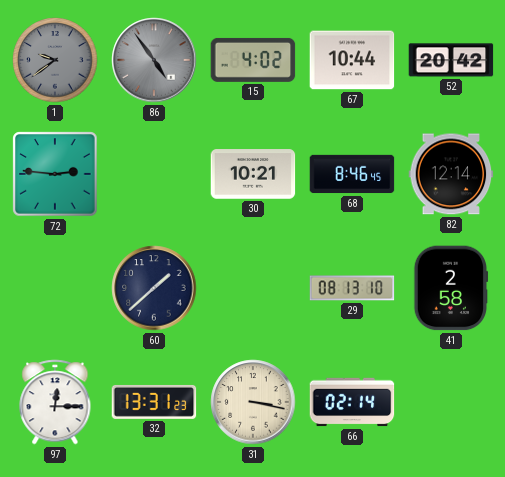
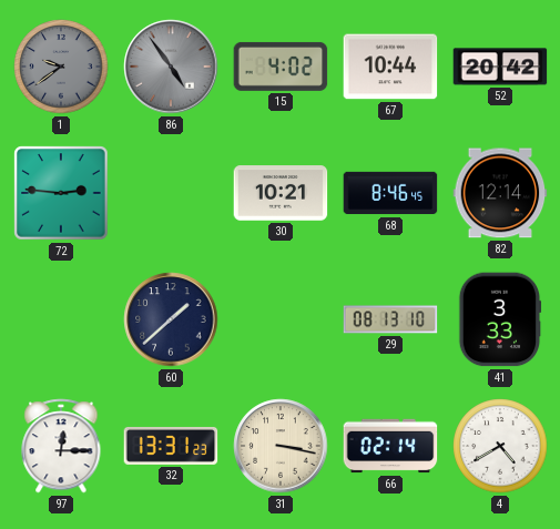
41: 2:58 -> 3:33
4: none -> 4:40
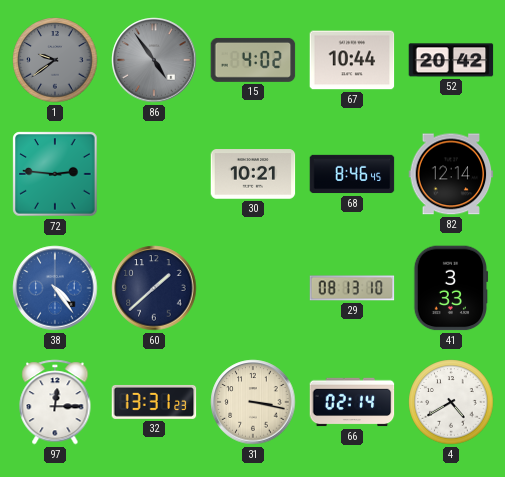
38: none -> 4:24
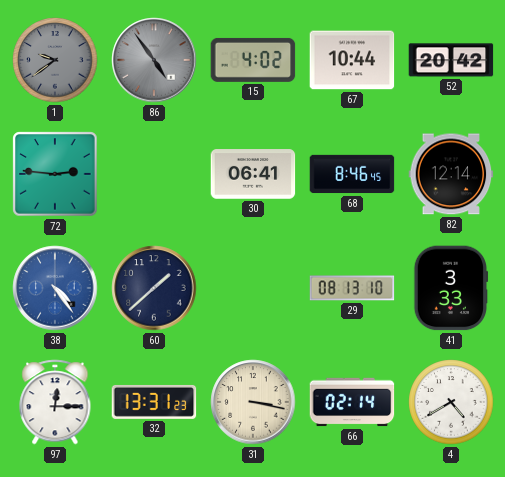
30: 10:21 -> 06:41
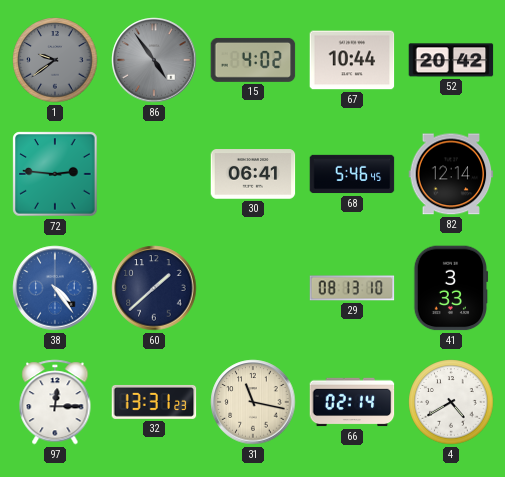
68: 8:46 -> 5:46
31: 3:17 -> 11:17
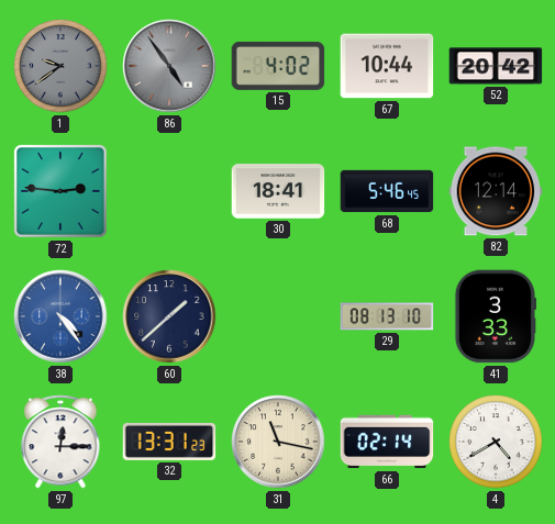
30: 06:41 -> 18:41
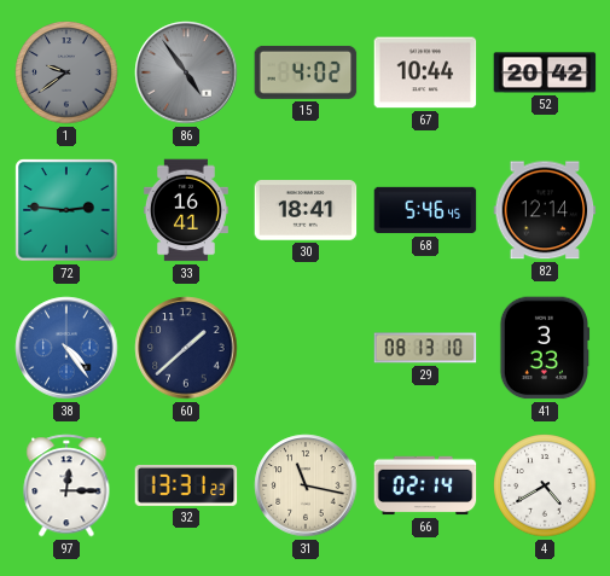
33: none -> 16:41
